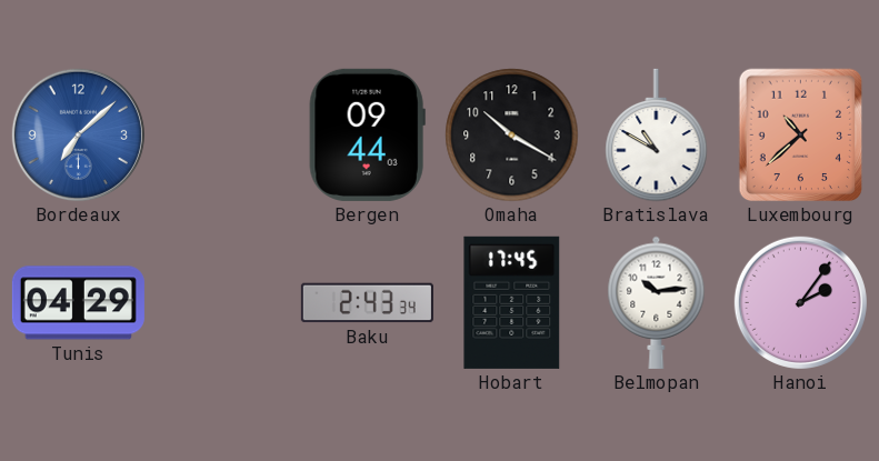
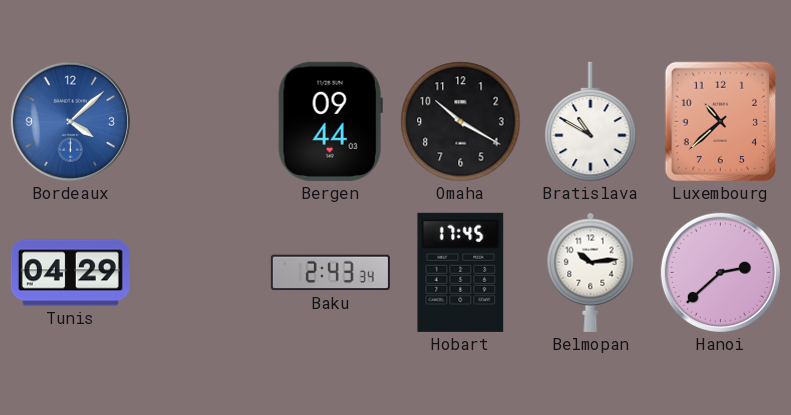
Bordeaux: 7:08 -> 4:08
Hanoi: 2:06 -> 2:38
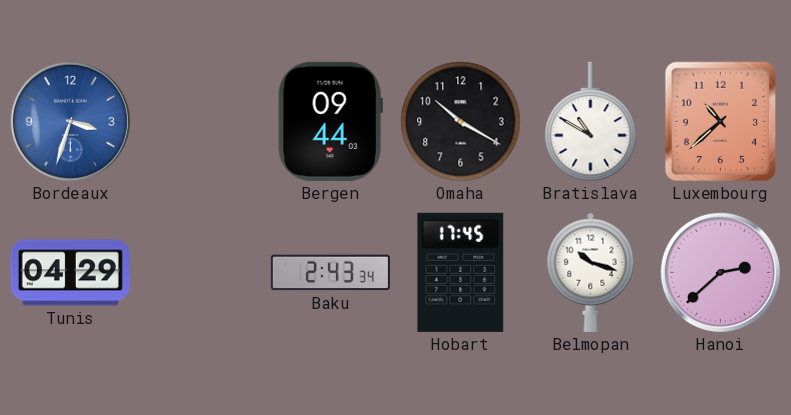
Bordeaux: 4:08 -> 3:33
Belmopan: 10:14 -> 10:18
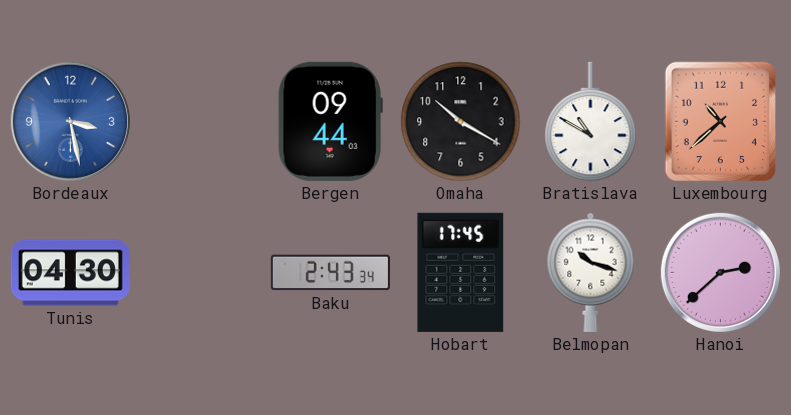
Bordeaux: 3:33 -> 3:28
Tunis: 04:29 -> 04:30
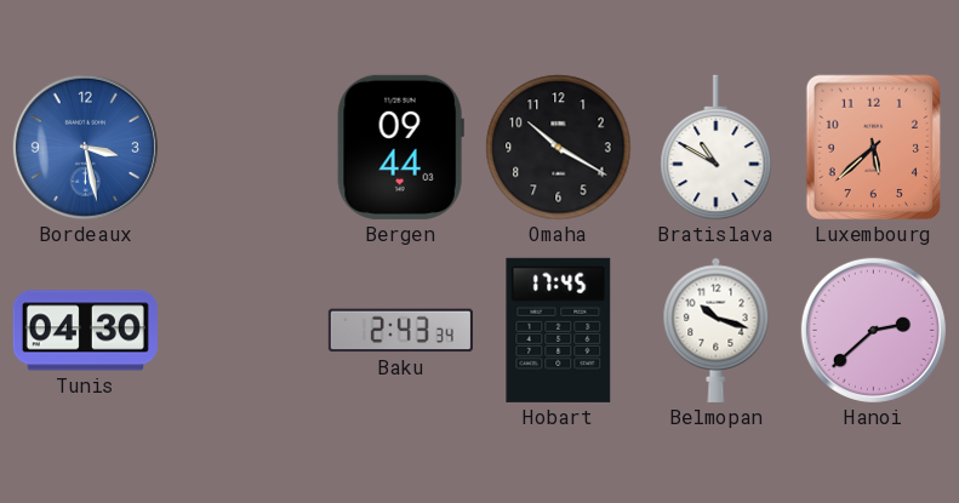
Luxembourg: 10:38 -> 5:38
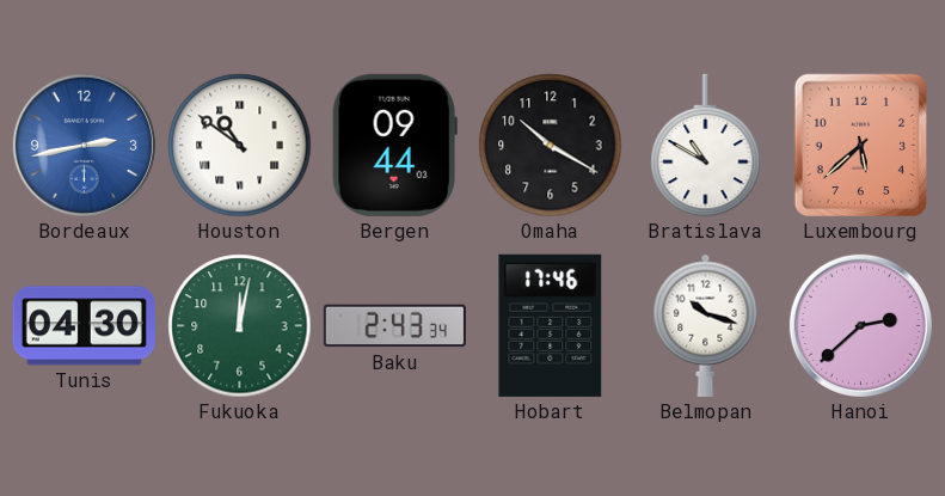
Bordeaux: 3:28 -> 2:43
Houston: none -> 10:51
Fukuoka: none -> 12:02
Hobart: 17:45 -> 17:46
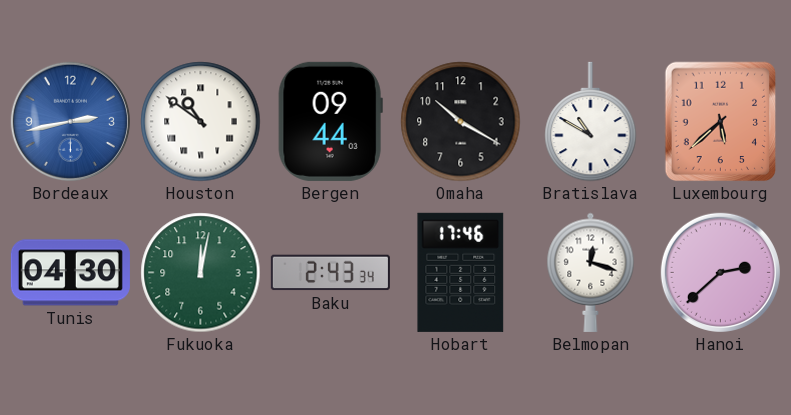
Belmopan: 10:18 -> 12:18
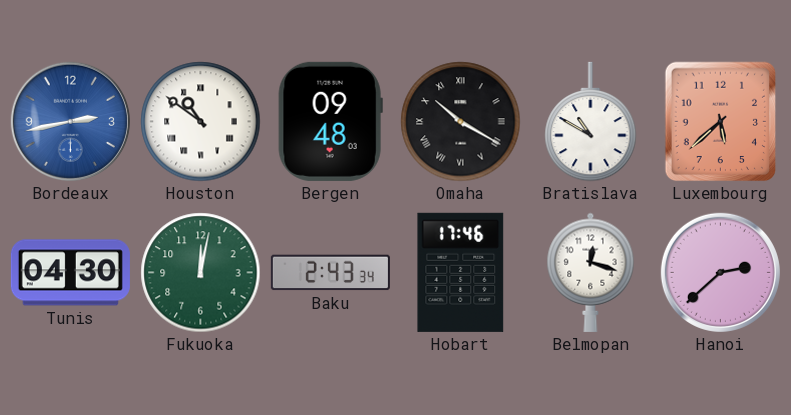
Bergen: 09:44 -> 09:48
Omaha numerals: Arabic -> Roman
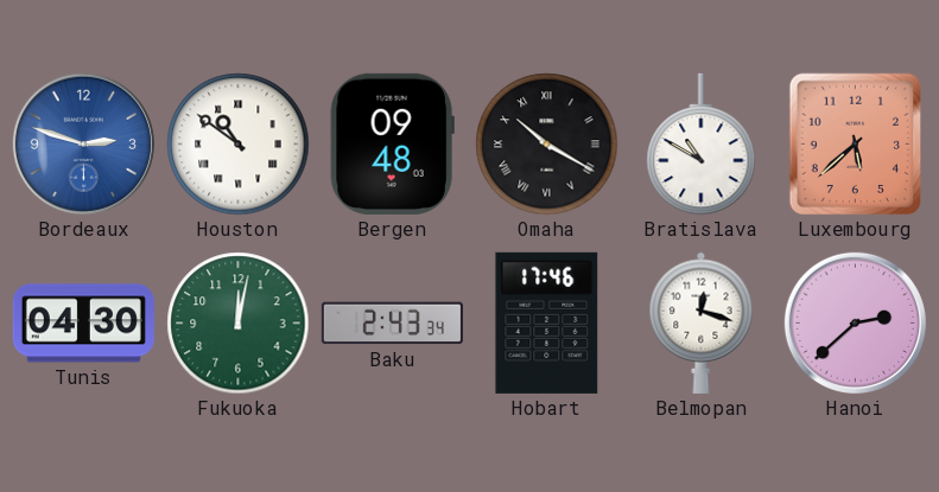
Bordeaux: 2:43 -> 2:48
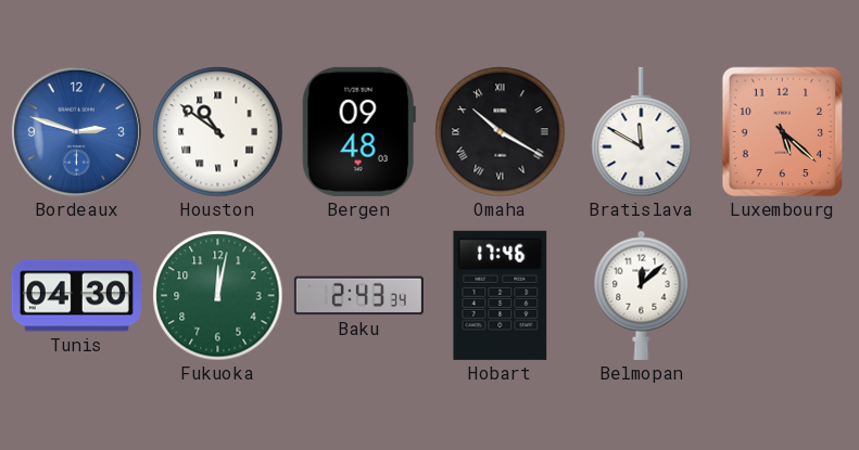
Bratislava: 10:50 -> 11:50
Luxembourg: 5:38 -> 5:22
Belmopan: 12:18 -> 12:08
Hanoi: 2:38 -> none
